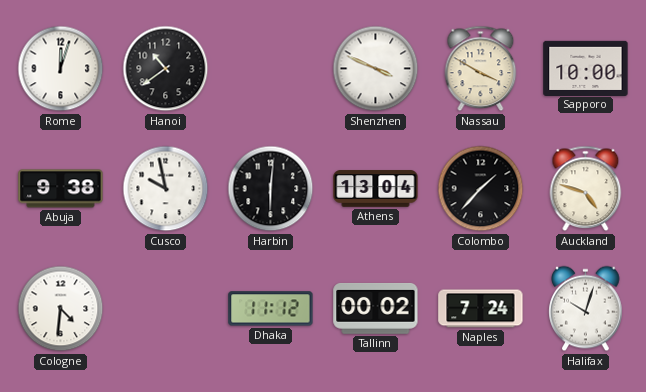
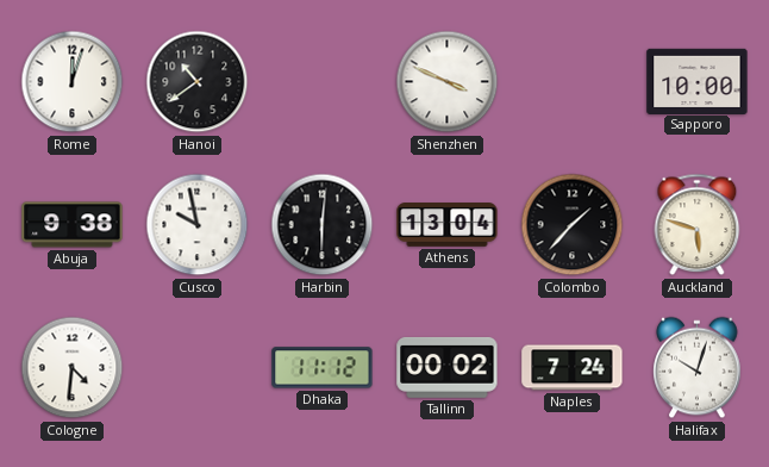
Nassau: 3:50 -> none
Auckland: 4:48 -> 5:48
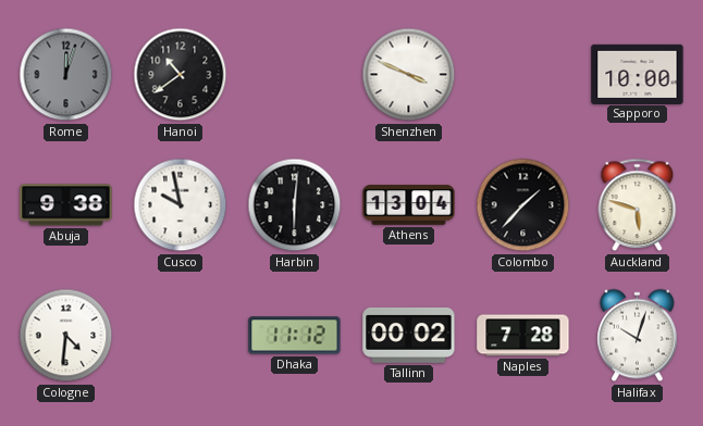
Rome dial: white -> grey
Naples: 7:24 -> 7:28
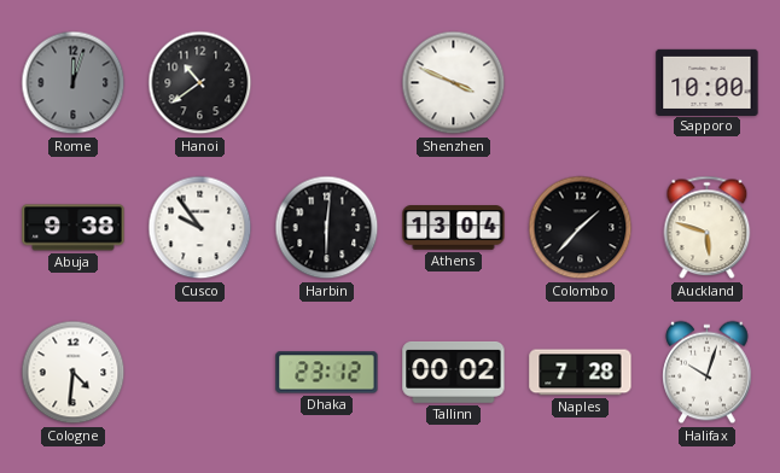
Cusco: 9:58 -> 9:54
Dhaka: 11:12 -> 23:12
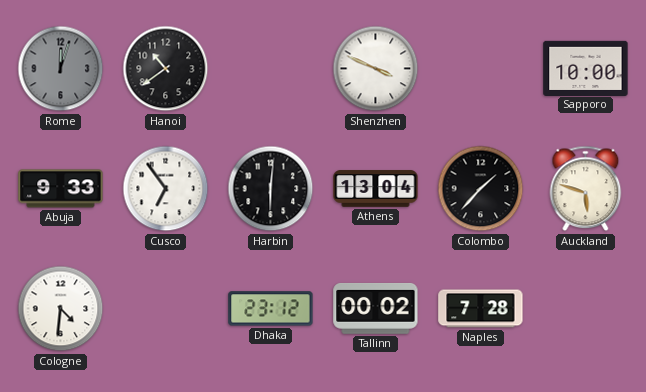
Abuja: 9:38 -> 9:33
Cusco: 9:54 -> 6:54
Halifax: 10:03 -> none
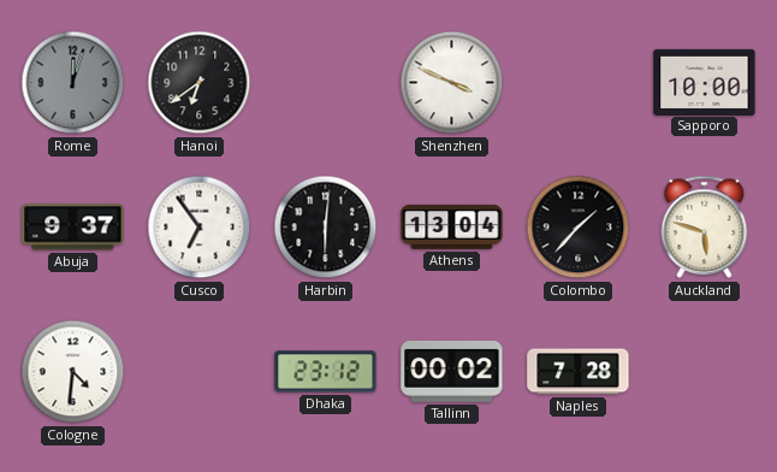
Hanoi: 10:39 -> 6:39
Abuja: 9:33 -> 9:37
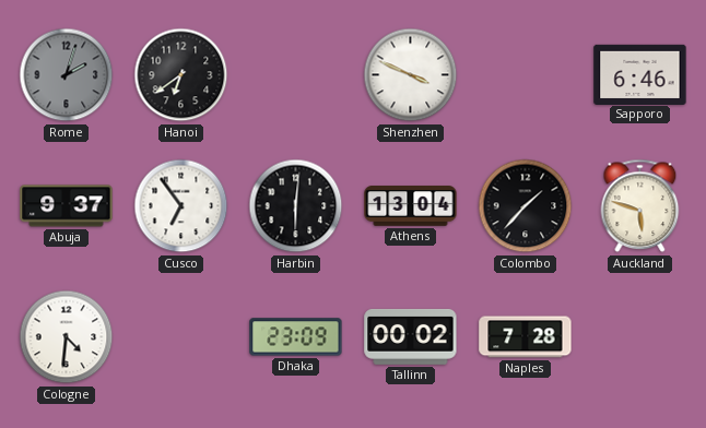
Rome: 12:03 -> 2:03
Sapporo: 10:00 -> 6:46
Dhaka: 23:12 -> 23:09
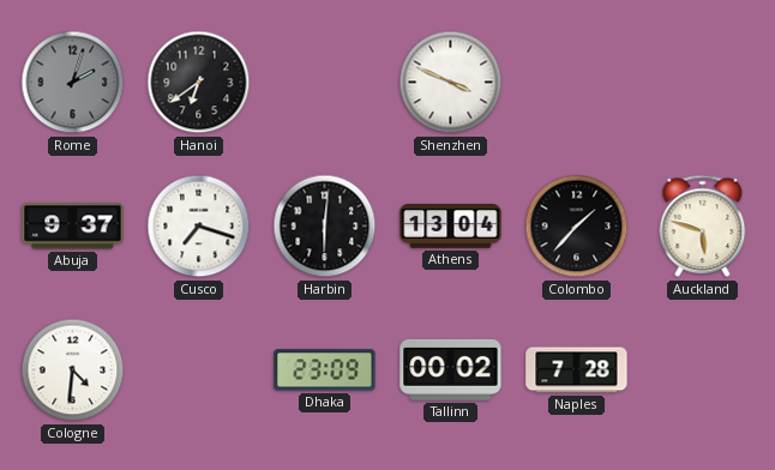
Sapporo: 6:46 -> none
Cusco: 6:54 -> 7:18
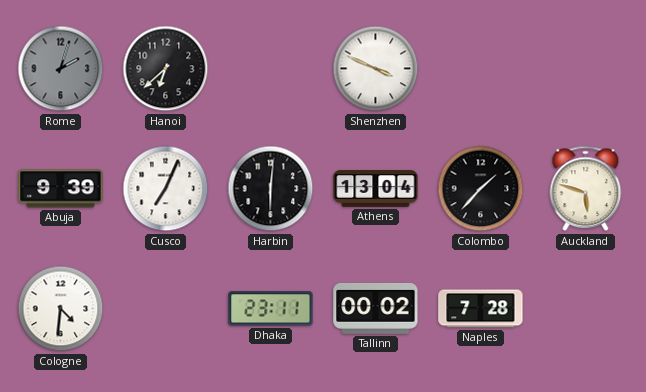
Hanoi: 6:39 -> 6:38
Abuja: 9:37 -> 9:39
Cusco: 7:18 -> 7:04
Dhaka: 23:09 -> 23:11
